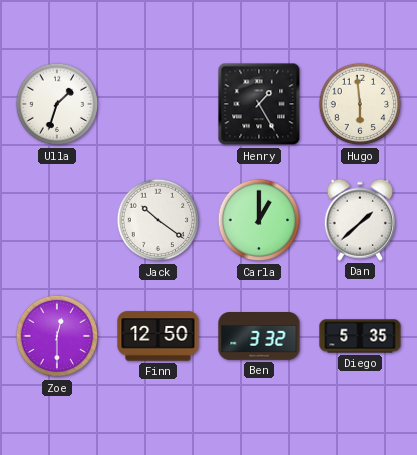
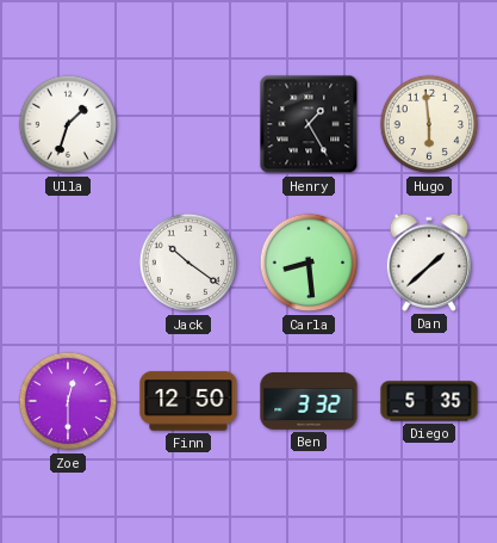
Carla: 1:00 -> 8:29
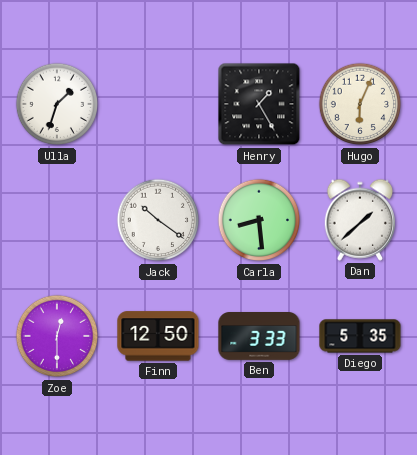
Hugo: 5:59 -> 6:04
Ben: 3:32 -> 3:33
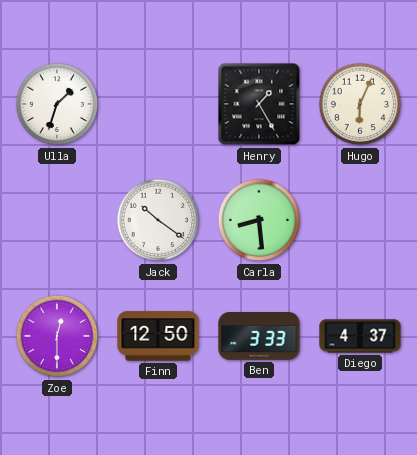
Dan: 1:38 -> none
Diego: 5:35 -> 4:37
